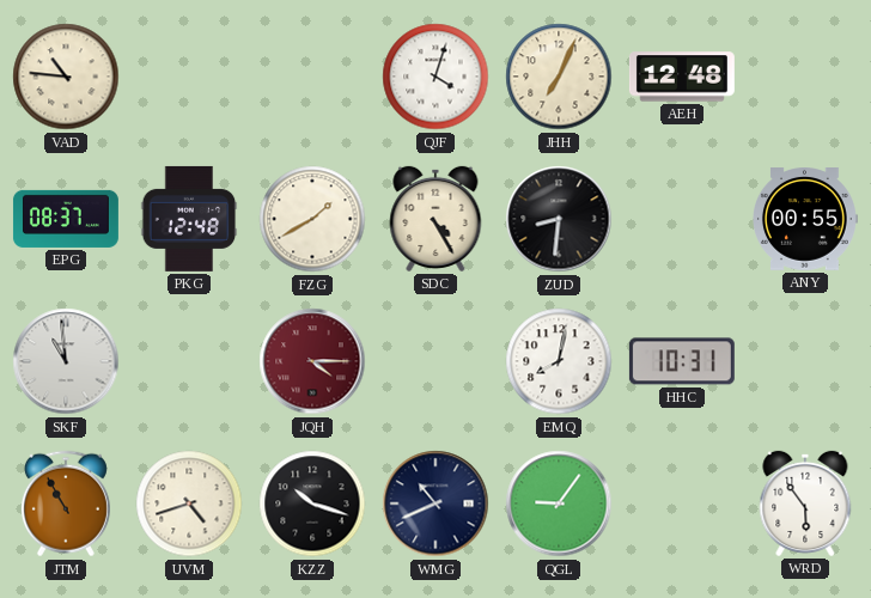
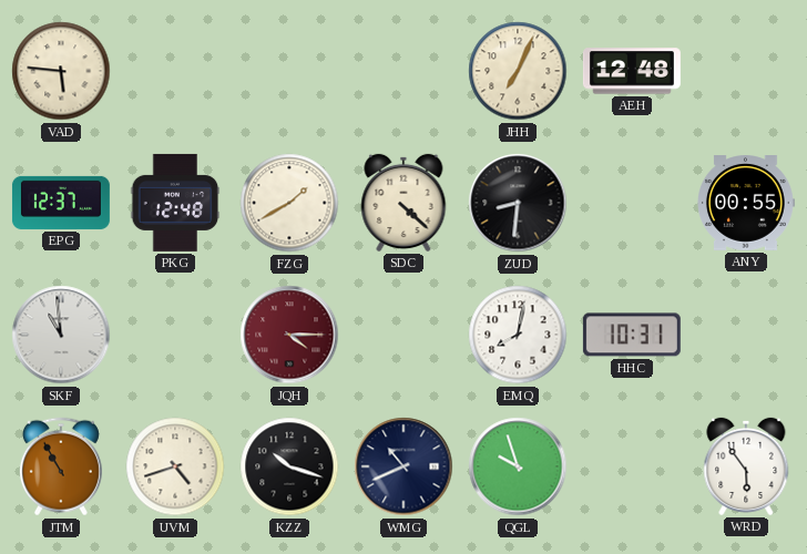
VAD: 10:46 -> 5:46
QJF: 4:03 -> none
EPG: 08:37 -> 12:37
SDC: 4:25 -> 4:22
QGL: 9:06 -> 9:57
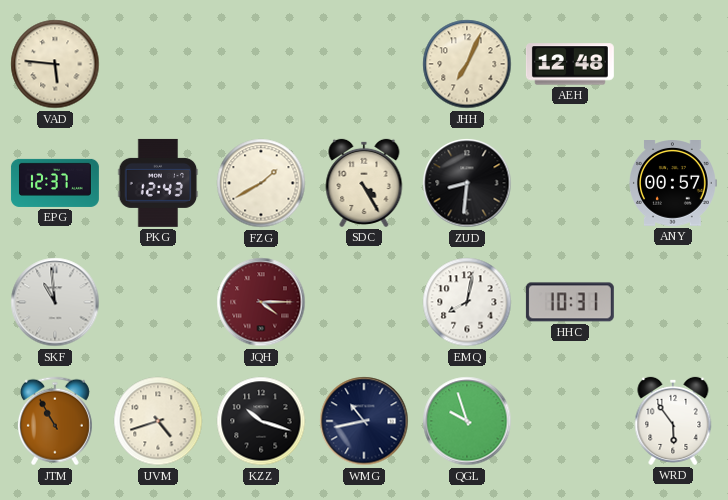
PKG: 12:48 -> 12:43
SDC: 4:22 -> 4:25
ANY: 00:55 -> 00:57
WMG: 10:41 -> 10:43
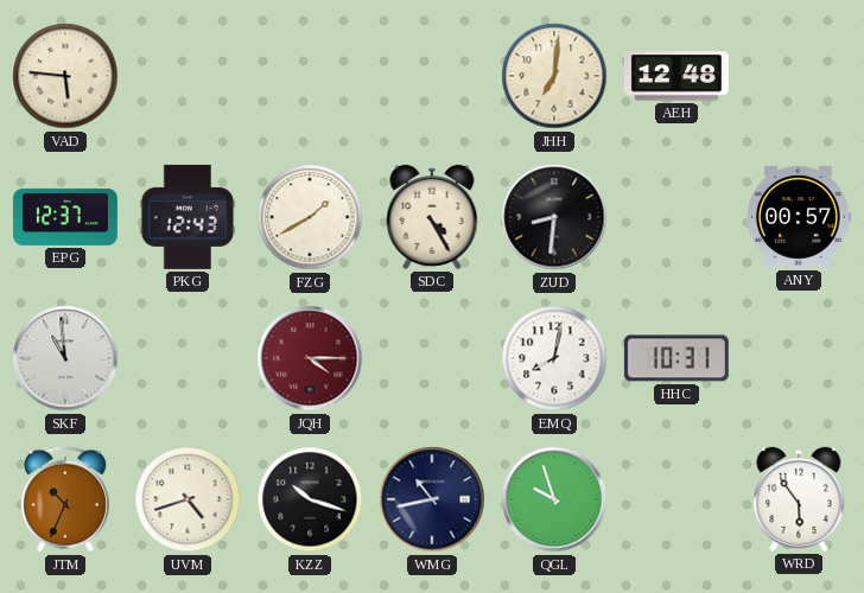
JHH: 7:04 -> 7:01
JTM: 10:55 -> 10:34
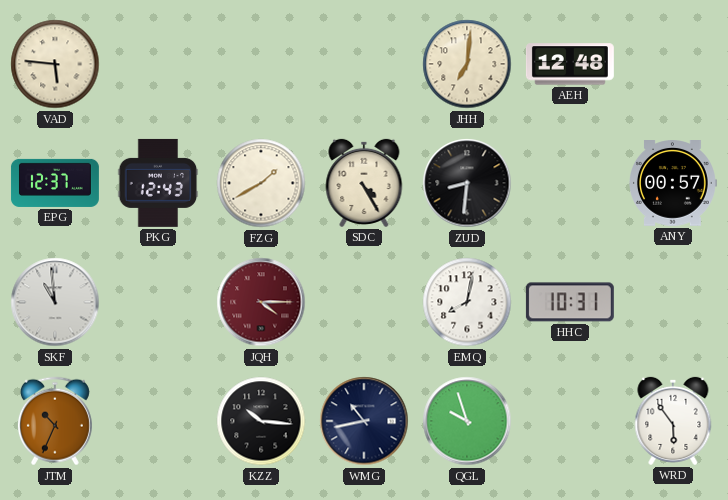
UVM: 4:42 -> none
KZZ: 10:18 -> 10:16
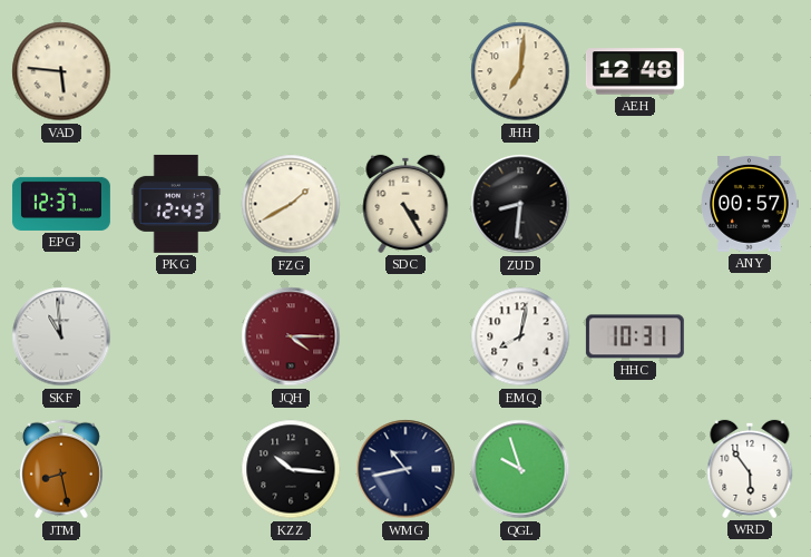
JTM: 10:34 -> 8:28
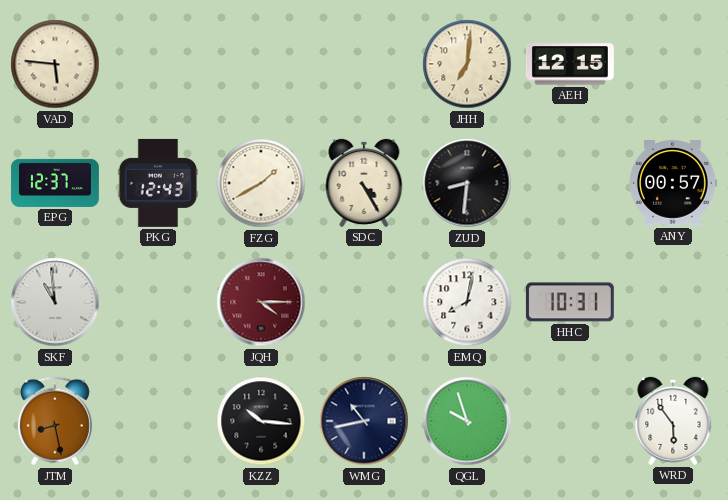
AEH: 12:48 -> 12:15
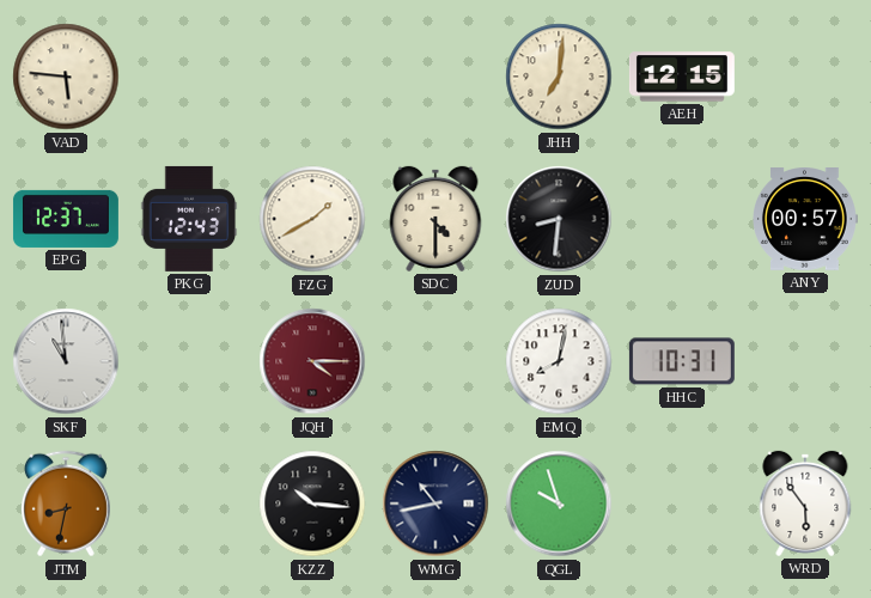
SDC: 4:25 -> 4:30
JTM: 8:28 -> 8:32
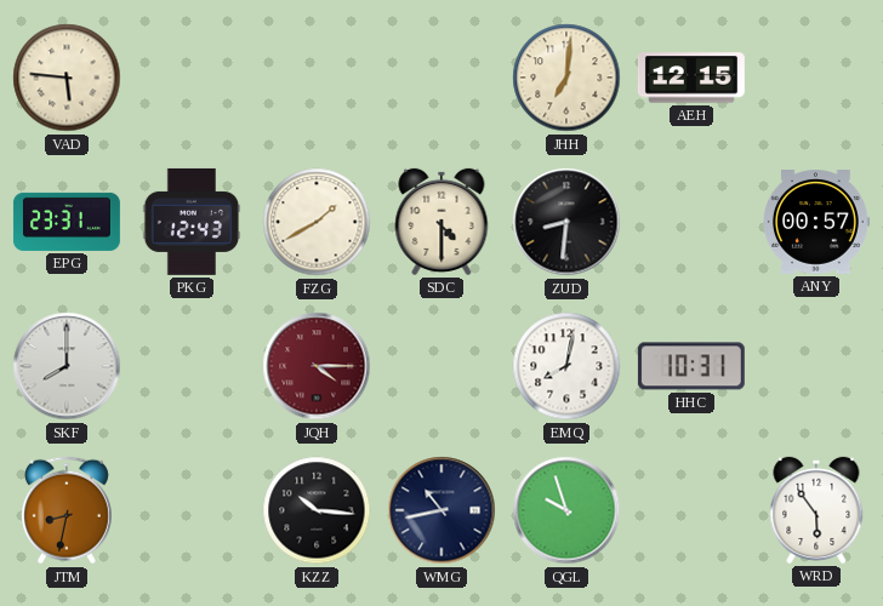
EPG: 12:37 -> 23:31
SKF: 10:59 -> 8:00
